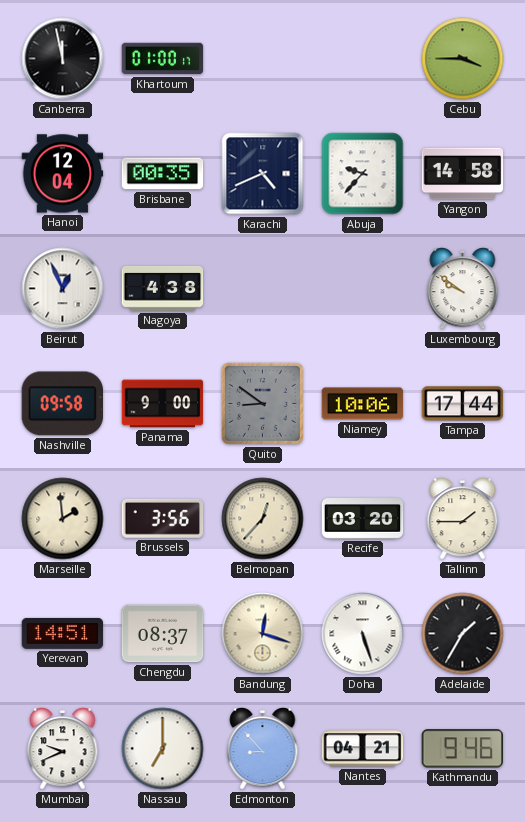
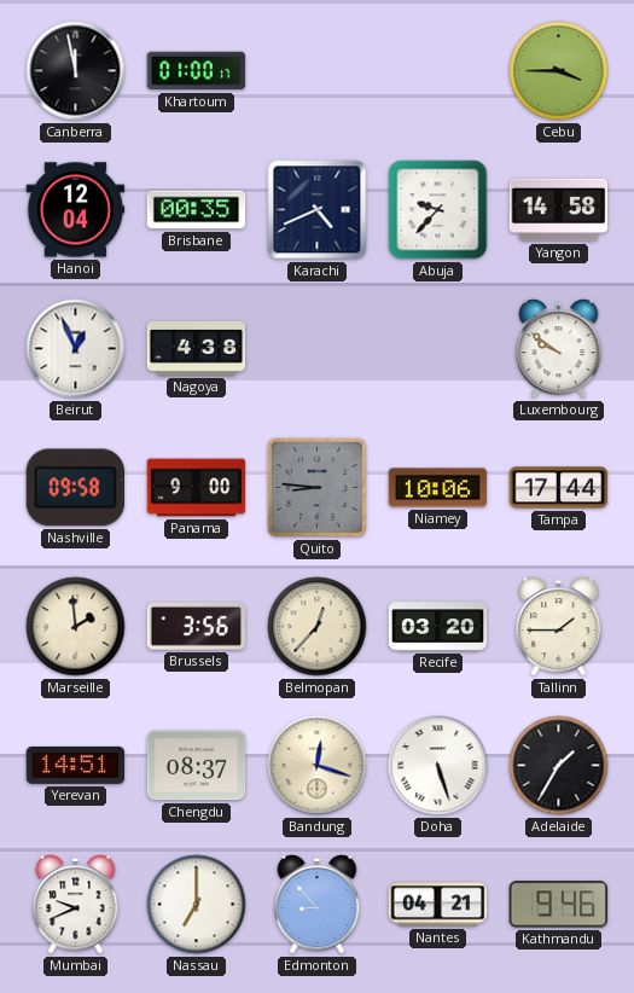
Quito: 8:51 -> 8:46
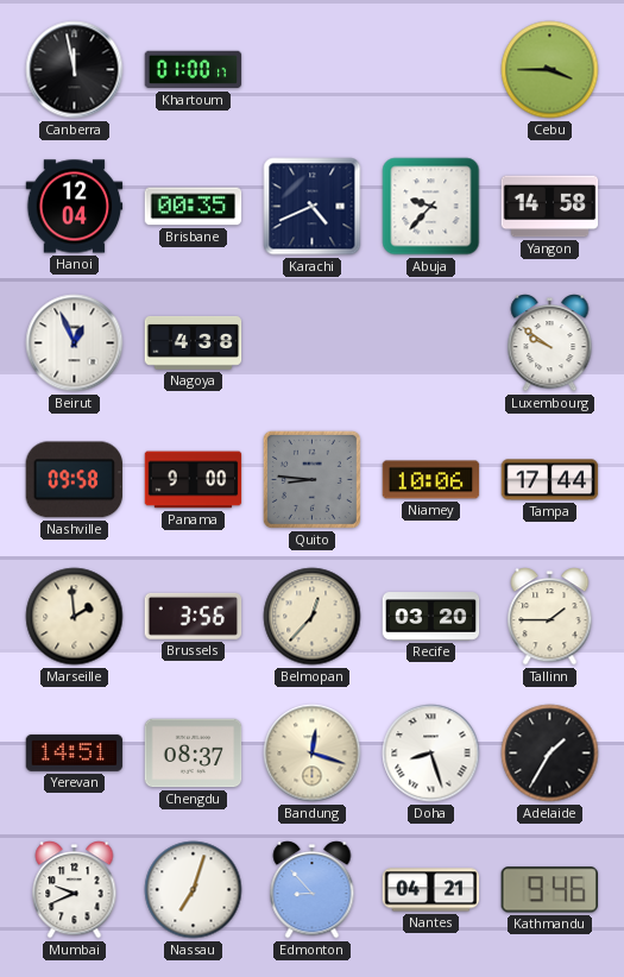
Doha: 5:27 -> 8:27
Nassau: 7:00 -> 7:03
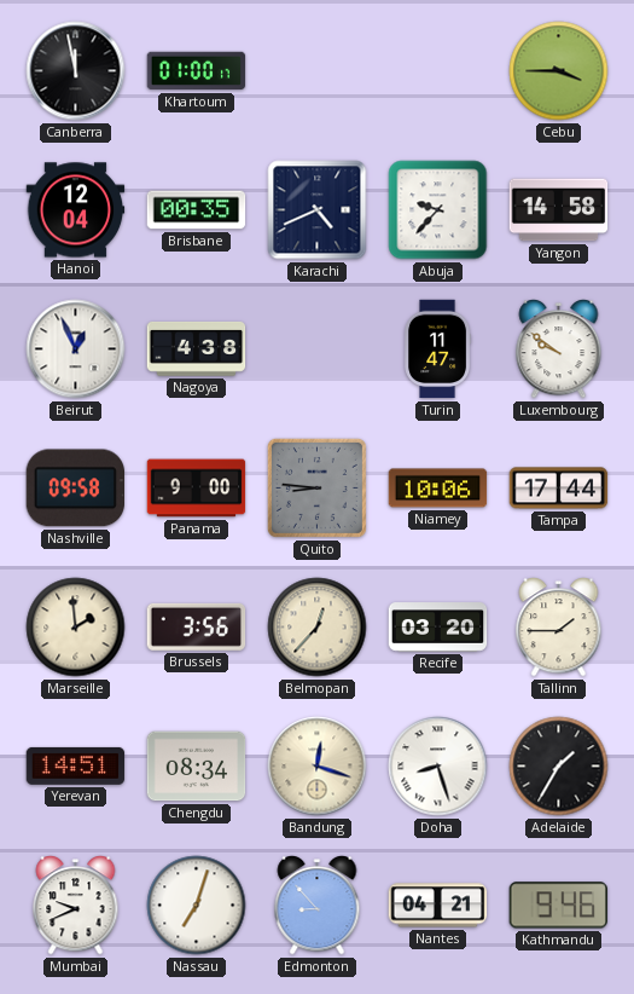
Turin: none -> 11:47
Chengdu: 08:37 -> 08:34
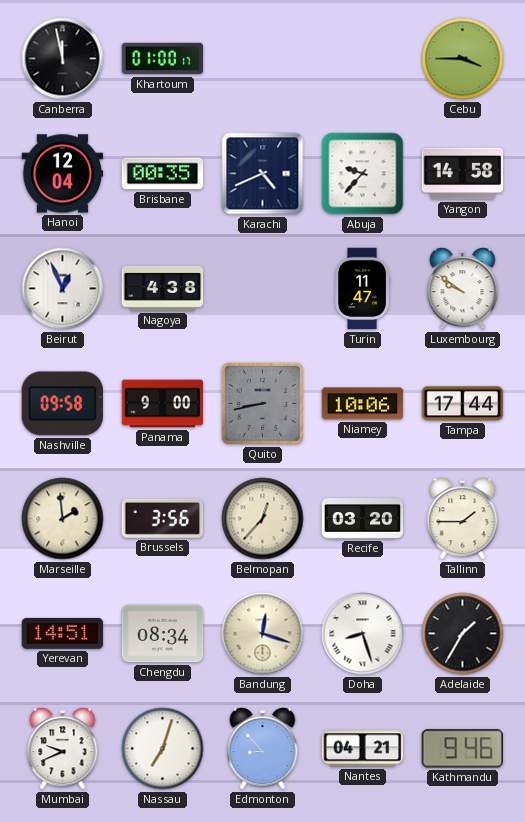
Quito: 8:46 -> 8:43
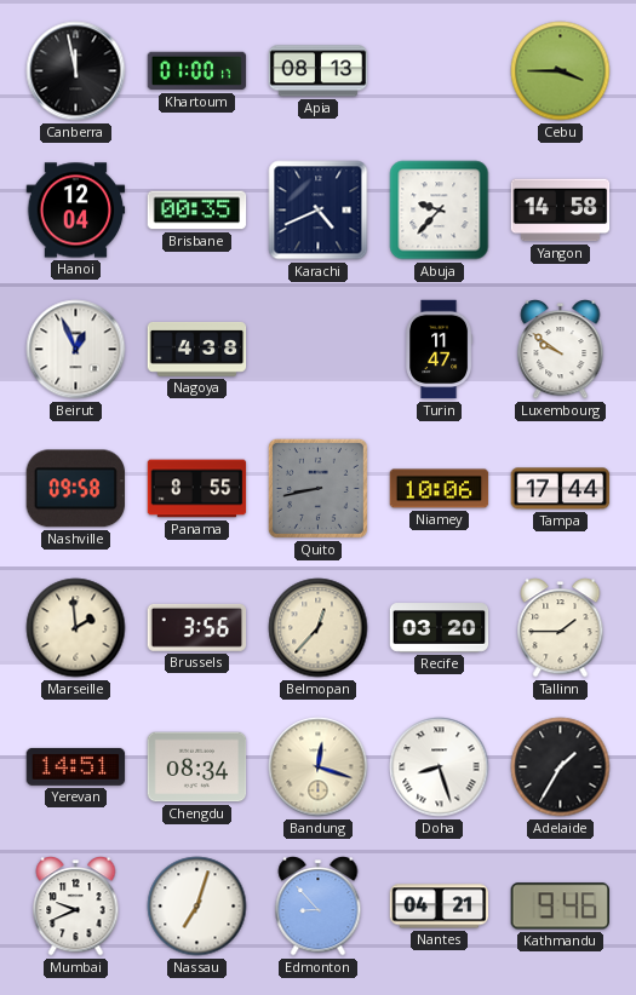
Apia: none -> 08:13
Panama: 9:00 -> 8:55
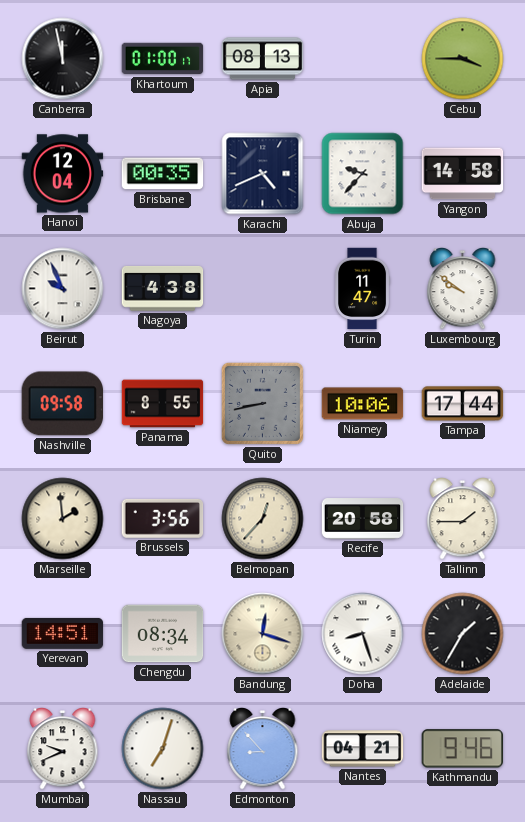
Beirut: 12:56 -> 9:56
Recife: 03:20 -> 20:58
